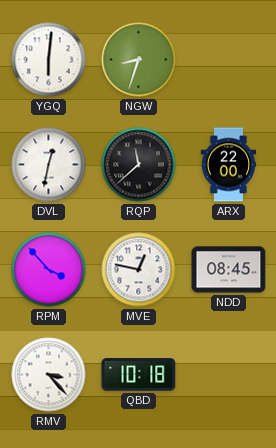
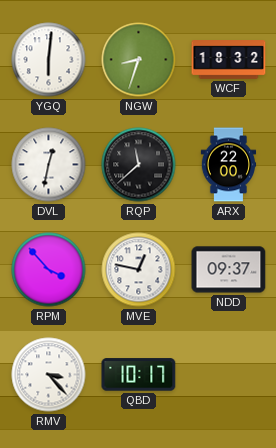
WCF: none -> 18:32
NDD: 08:45 -> 09:37
QBD: 10:18 -> 10:17
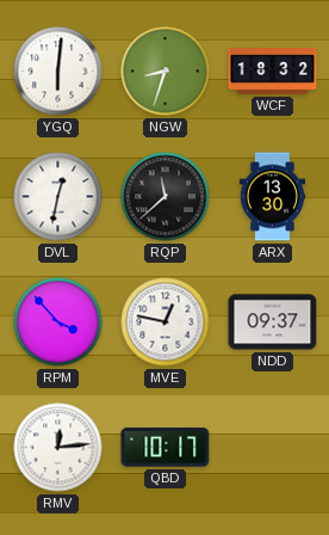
ARX: 22:00 -> 13:30
RMV: 3:23 -> 12:14
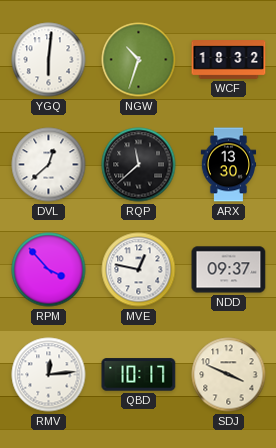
NGW: 8:33 -> 10:33
DVL: 12:32 -> 12:38
SDJ: none -> 3:49
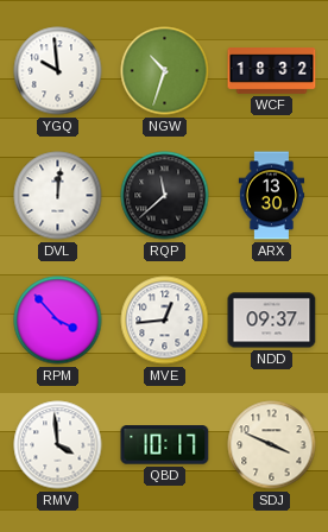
YGQ: 6:01 -> 9:59
DVL: 12:38 -> 12:01
MVE: 12:47 -> 12:44
RMV: 12:14 -> 3:59
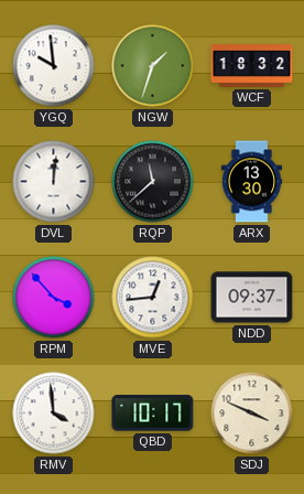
NGW: 10:33 -> 1:33
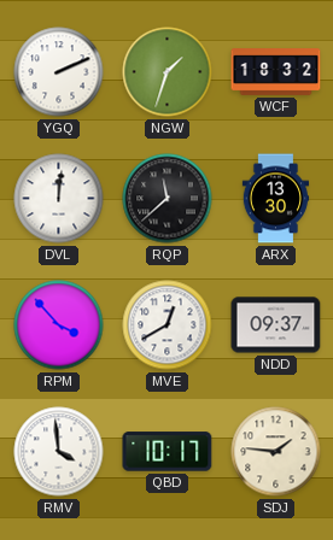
YGQ: 9:59 -> 2:11
MVE: 12:44 -> 12:40
SDJ: 3:49 -> 1:46
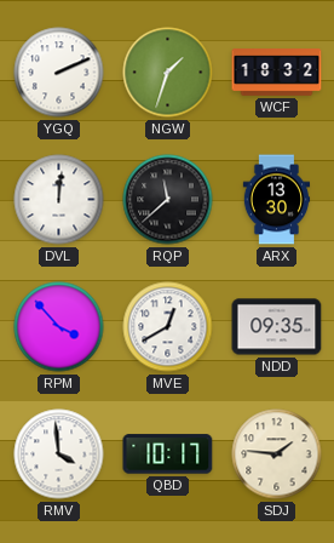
NDD: 09:37 -> 09:35
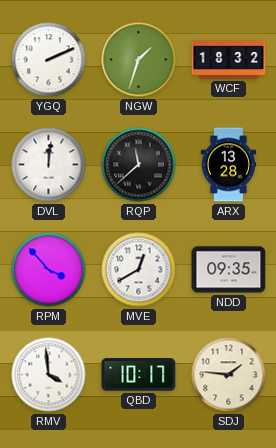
ARX: 13:30 -> 13:28
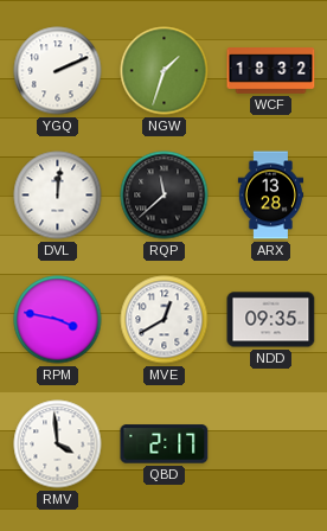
RPM: 3:53 -> 3:47
QBD: 10:17 -> 2:17
SDJ: 1:46 -> none
